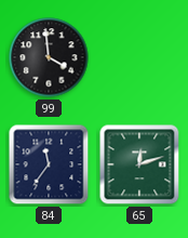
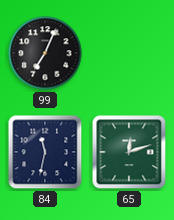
99: 3:59 -> 7:04
84: 11:36 -> 11:32
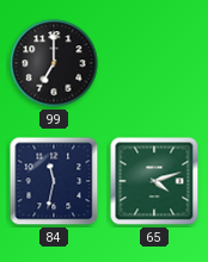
99: 7:04 -> 7:00
65: 12:12 -> 4:12
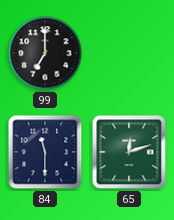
84: 11:32 -> 11:30
65: 4:12 -> 12:12
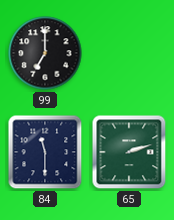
65: 12:12 -> 2:12
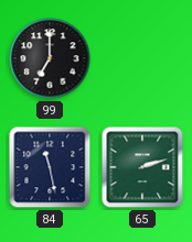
84: 11:30 -> 11:28
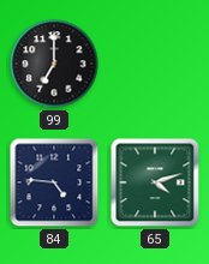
84: 11:28 -> 4:46
65: 2:12 -> 4:12
